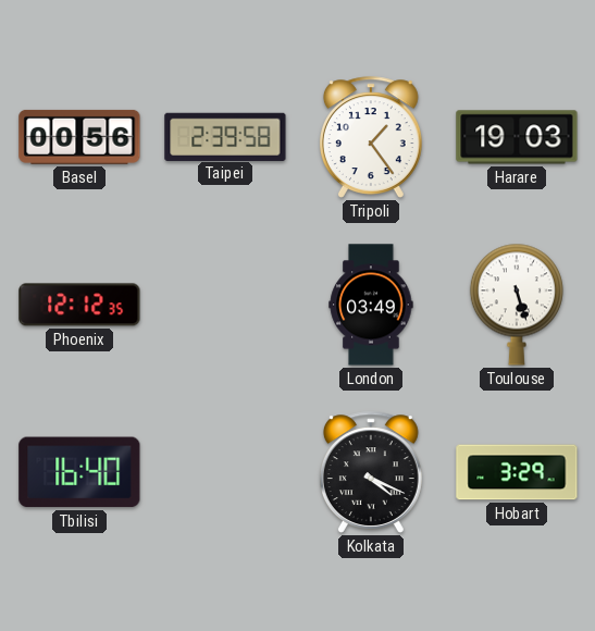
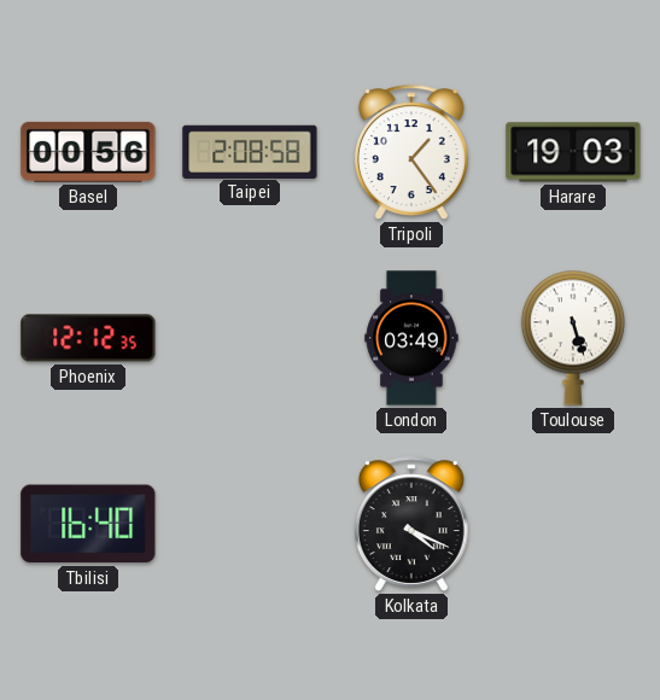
Taipei: 2:39 -> 2:08
Hobart: 3:29 -> none
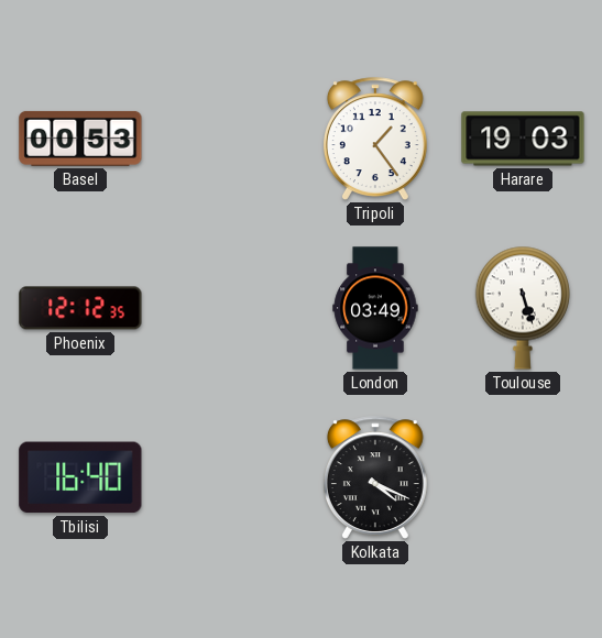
Basel: 00:56 -> 00:53
Taipei: 2:08 -> none
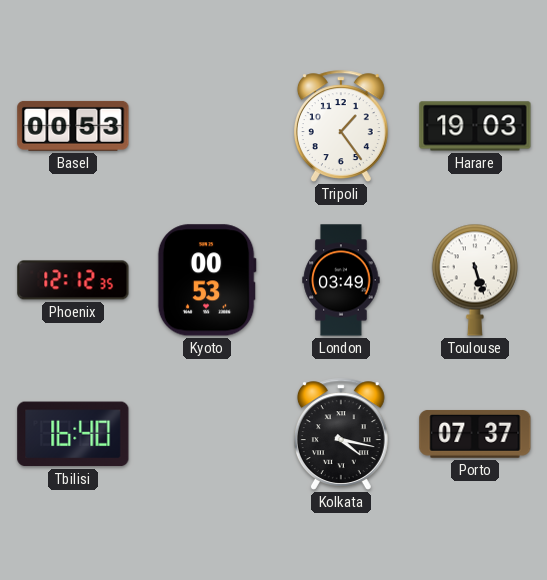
Kyoto: none -> 00:53
Kolkata: 4:19 -> 4:17
Porto: none -> 07:37
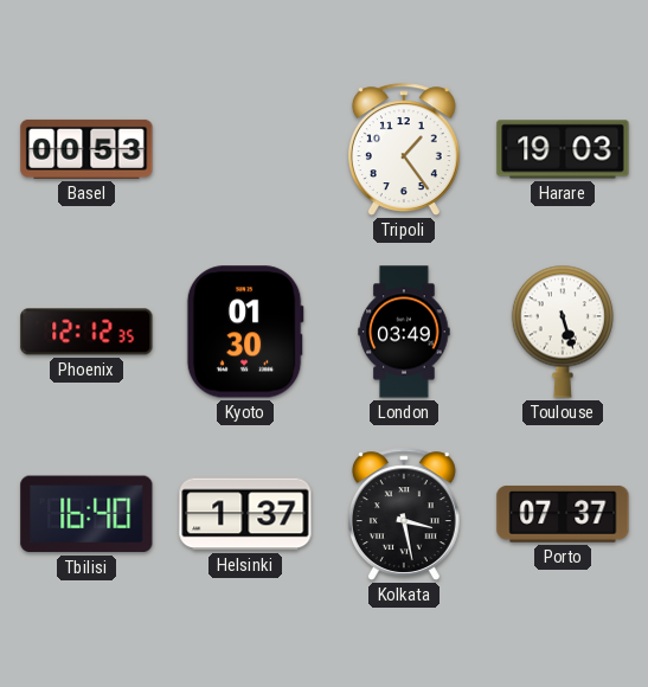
Kyoto: 00:53 -> 01:30
Helsinki: none -> 1:37
Kolkata: 4:17 -> 3:28
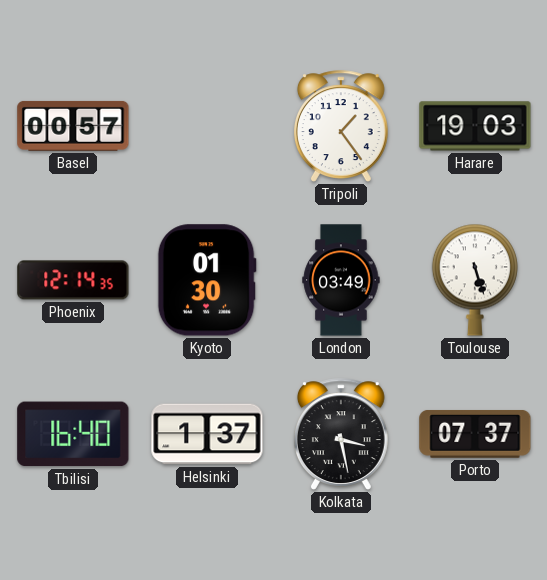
Basel: 00:53 -> 00:57
Phoenix: 12:12 -> 12:14
